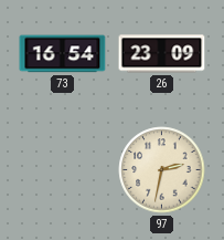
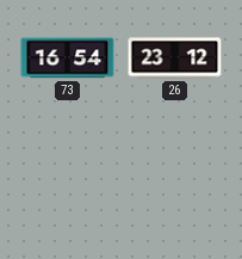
26: 23:09 -> 23:12
97: 2:32 -> none
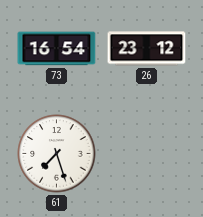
61: none -> 7:27
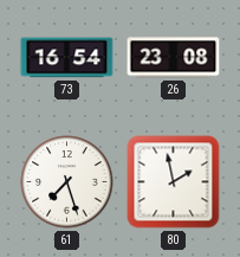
26: 23:12 -> 23:08
80: none -> 1:58
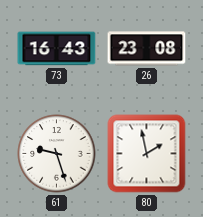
73: 16:54 -> 16:43
61: 7:27 -> 9:27
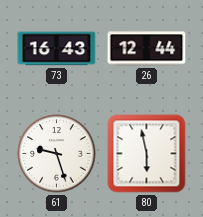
26: 23:08 -> 12:44
80: 1:58 -> 5:58
